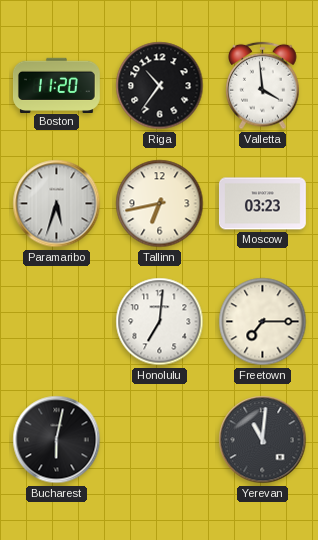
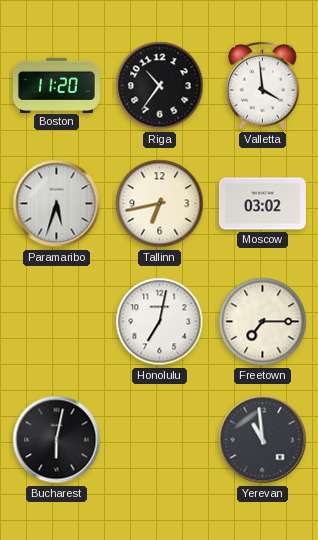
Moscow: 03:23 -> 03:02
Honolulu: 7:01 -> 7:02
Yerevan: 11:01 -> 10:59
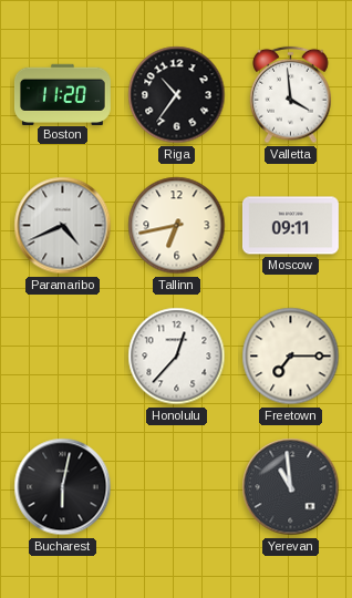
Paramaribo: 5:33 -> 4:41
Moscow: 03:02 -> 09:11
Honolulu: 7:02 -> 12:37
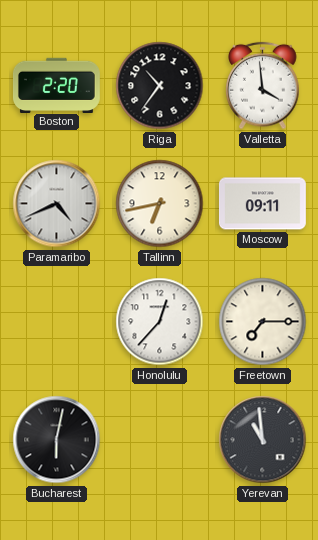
Boston: 11:20 -> 2:20
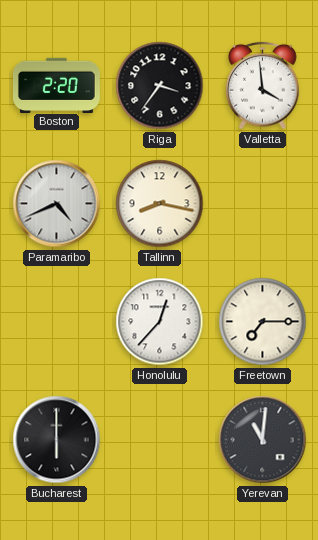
Riga: 10:36 -> 3:36
Tallinn: 6:43 -> 8:17
Moscow: 09:11 -> none
Bucharest: 6:02 -> 6:00
Yerevan: 10:59 -> 11:01
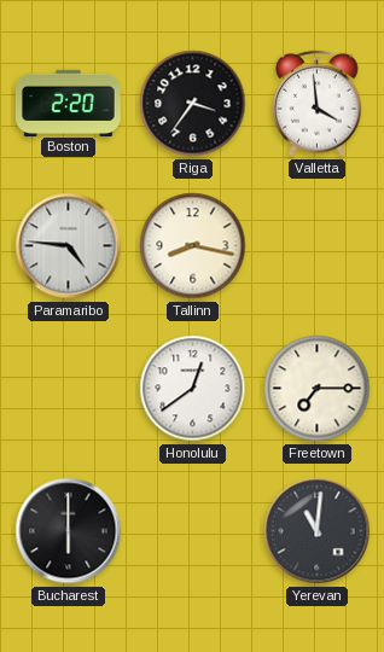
Paramaribo: 4:41 -> 4:46
Honolulu: 12:37 -> 12:39
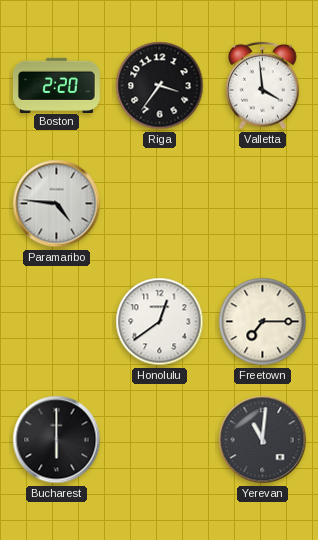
Tallinn: 8:17 -> none
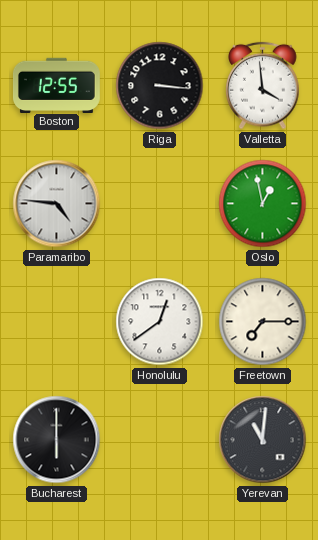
Boston: 2:20 -> 12:55
Riga: 3:36 -> 3:16
Oslo: none -> 12:58
